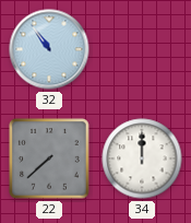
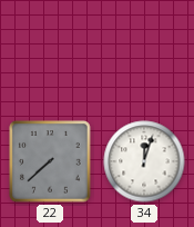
32: 10:54 -> none
34: 12:00 -> 12:03
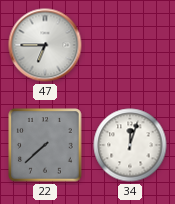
47: none -> 6:45
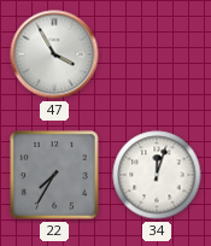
47: 6:45 -> 3:55
22: 7:38 -> 7:35
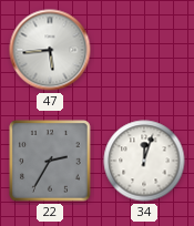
47: 3:55 -> 5:44
22: 7:35 -> 2:35
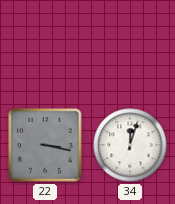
47: 5:44 -> none
22: 2:35 -> 3:17
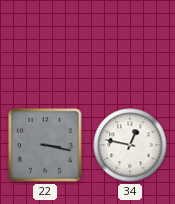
34: 12:03 -> 12:47
